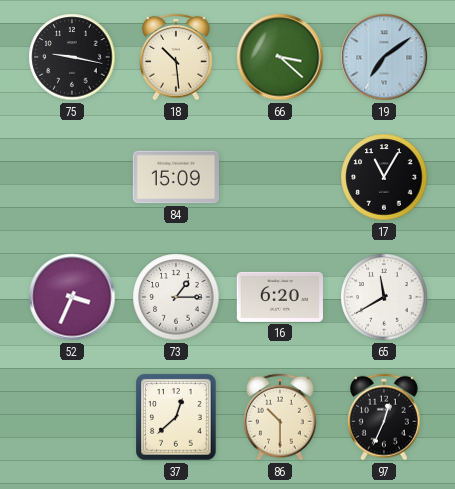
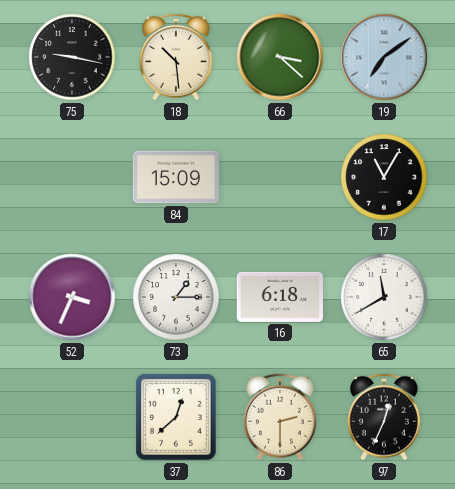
16: 6:20 -> 6:18
86: 10:30 -> 2:30
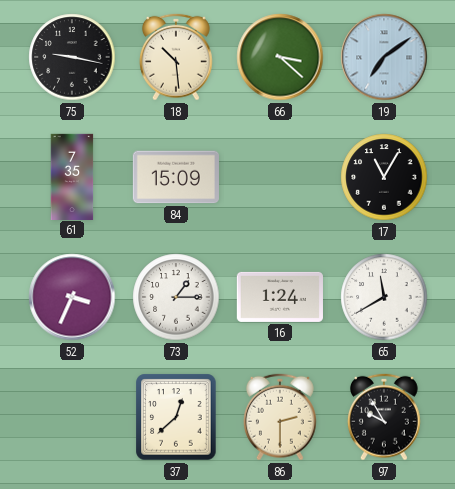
61: none -> 7:35
16: 6:18 -> 1:24
97: 12:34 -> 9:55
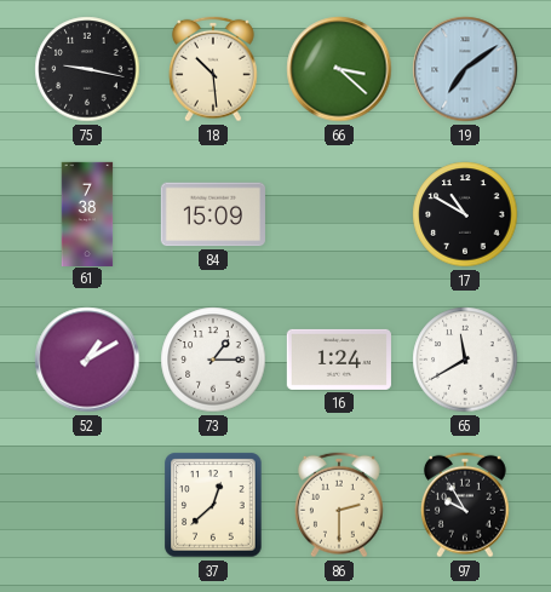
61: 7:35 -> 7:38
17: 11:05 -> 10:50
52: 3:34 -> 1:10
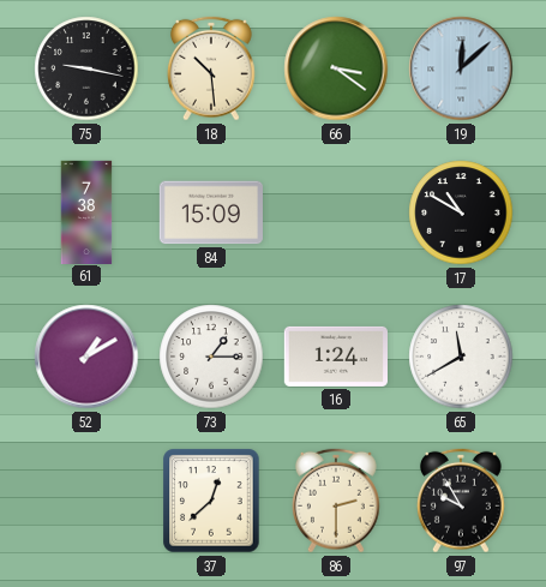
66: 3:22 -> 3:21
19: 7:09 -> 12:08
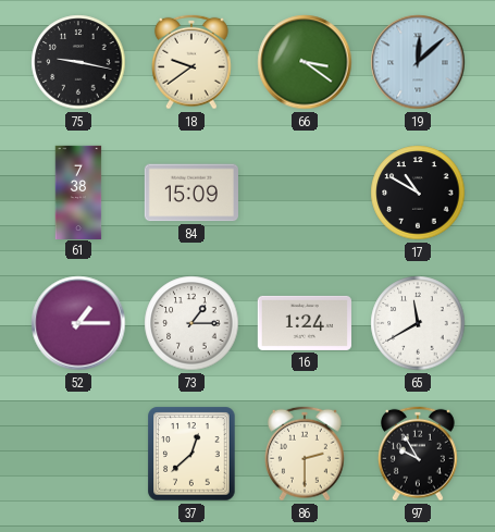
18: 10:29 -> 9:39
52: 1:10 -> 1:15
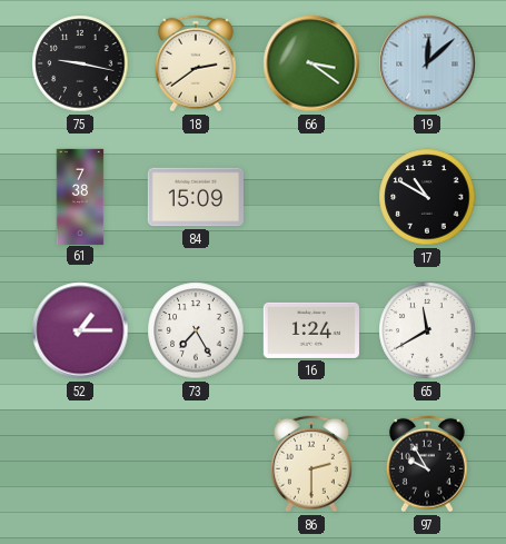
18: 9:39 -> 2:39
73: 1:15 -> 7:25
37: 12:38 -> none
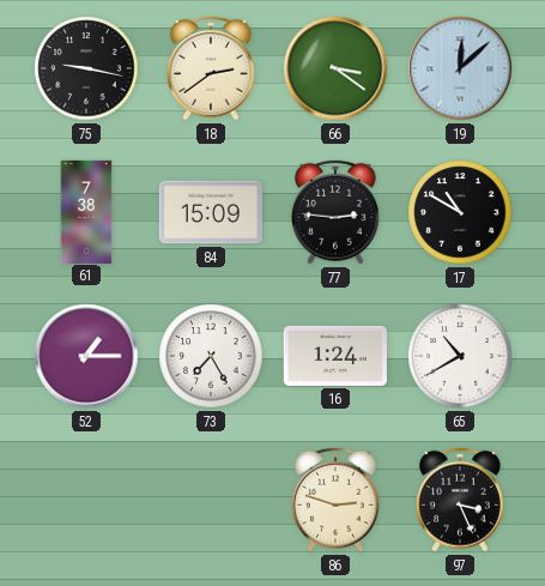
77: none -> 2:46
65: 11:40 -> 10:40
86: 2:30 -> 2:48
97: 9:55 -> 3:26
